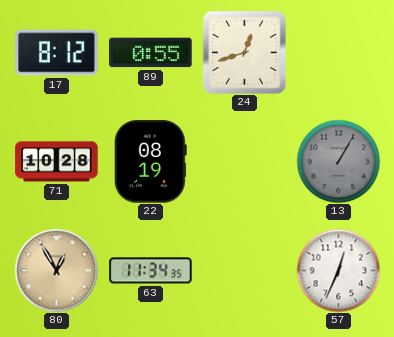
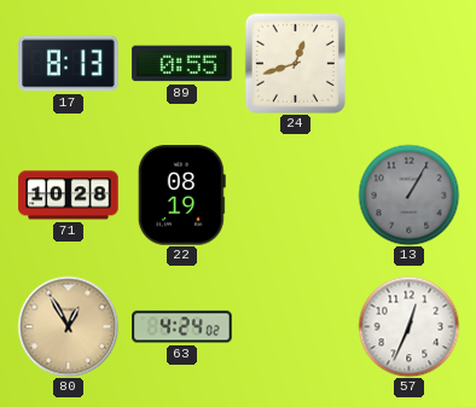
17: 8:12 -> 8:13
63: 11:34 -> 4:24
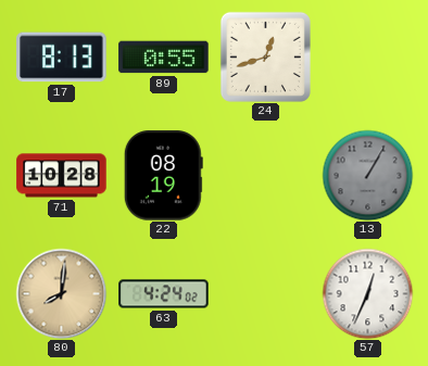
80: 12:55 -> 8:01
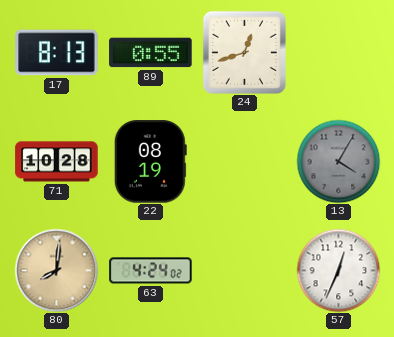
13: 1:05 -> 4:05
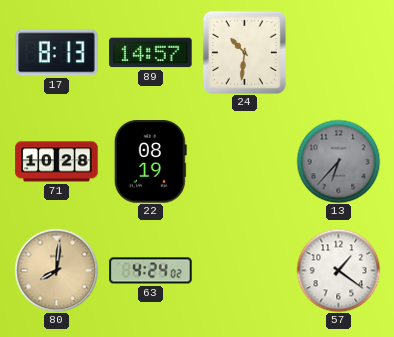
89: 0:55 -> 14:57
24: 12:42 -> 10:31
13: 4:05 -> 6:37
57: 12:34 -> 1:21
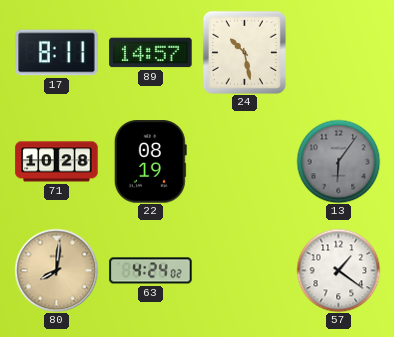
17: 8:13 -> 8:11
24: 10:31 -> 10:28
13: 6:37 -> 6:06
